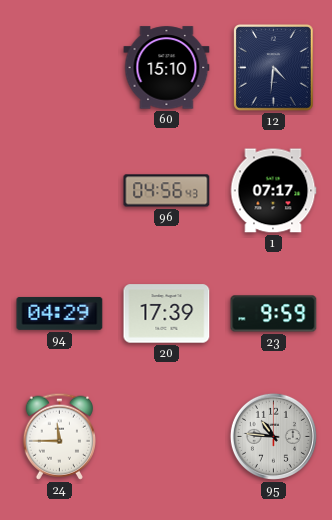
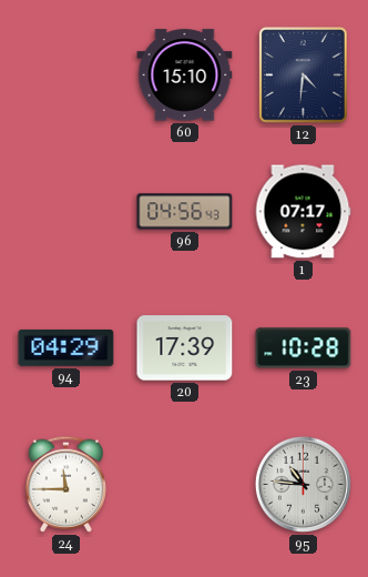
23: 9:59 -> 10:28
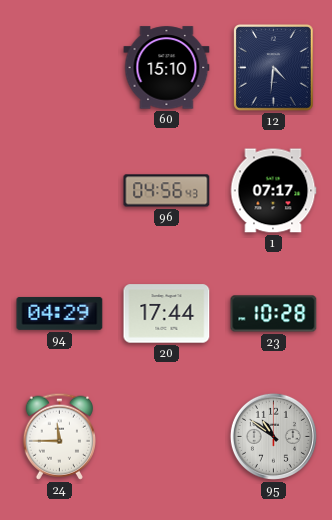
20: 17:39 -> 17:44
95: 10:46 -> 10:51
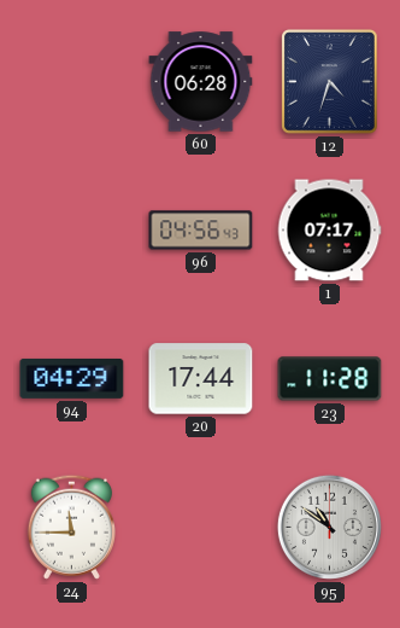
60: 15:10 -> 06:28
12: 4:31 -> 4:33
23: 10:28 -> 11:28
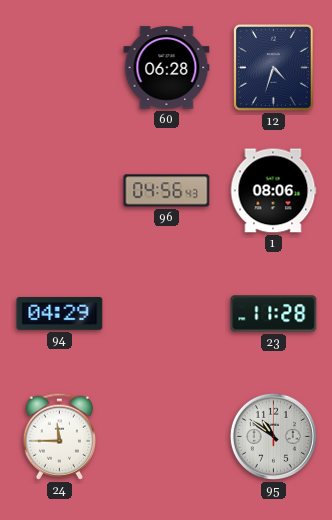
1: 07:17 -> 08:06
20: 17:44 -> none
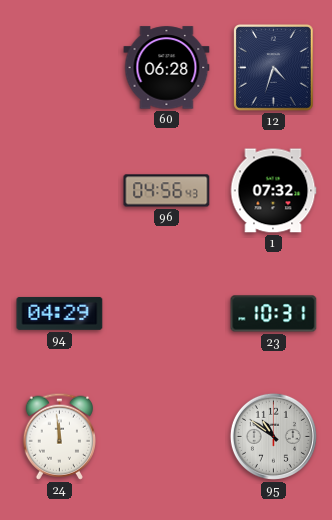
1: 08:06 -> 07:32
23: 11:28 -> 10:31
24: 11:45 -> 11:59
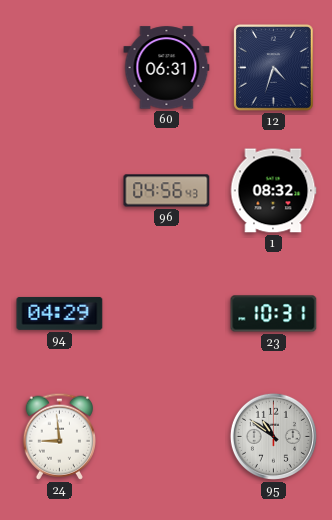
60: 06:28 -> 06:31
1: 07:32 -> 08:32
24: 11:59 -> 8:59
